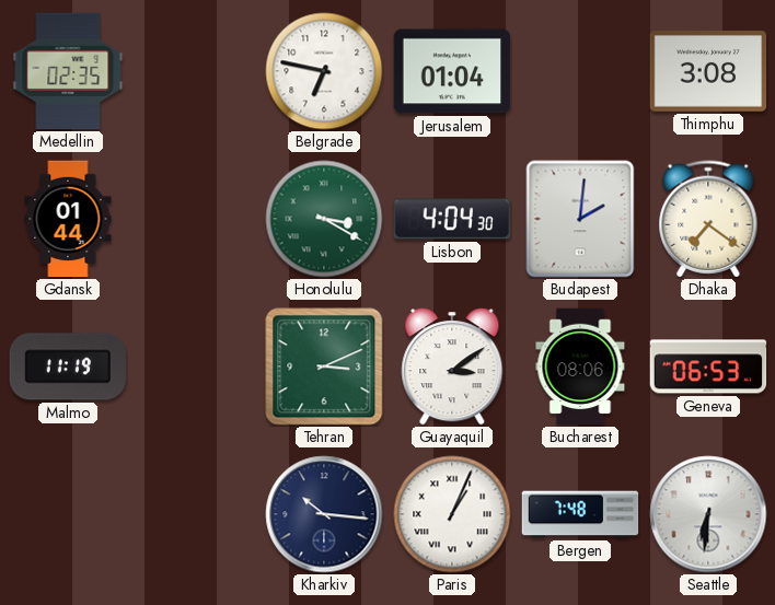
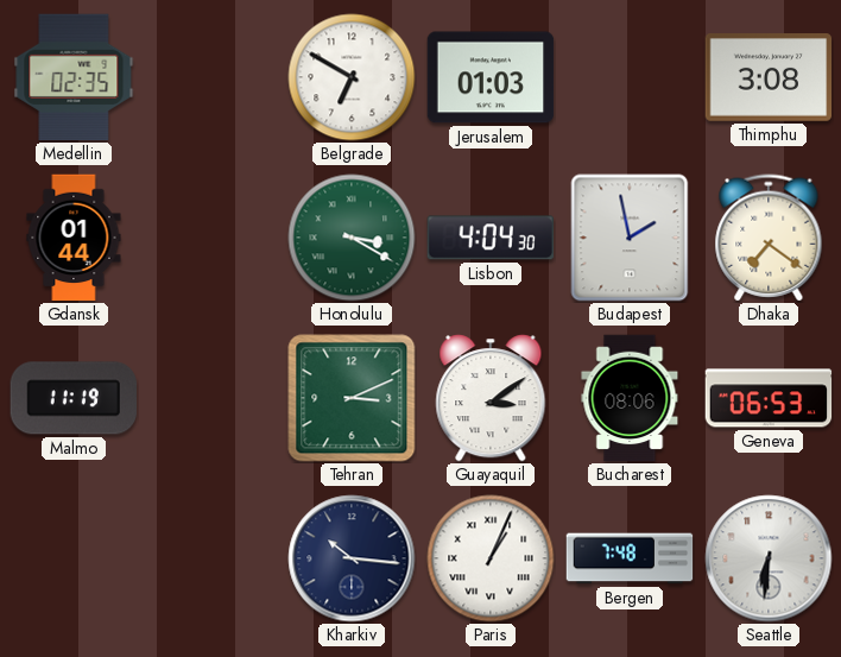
Belgrade: 6:47 -> 6:50
Jerusalem: 01:04 -> 01:03
Budapest: 2:01 -> 1:58
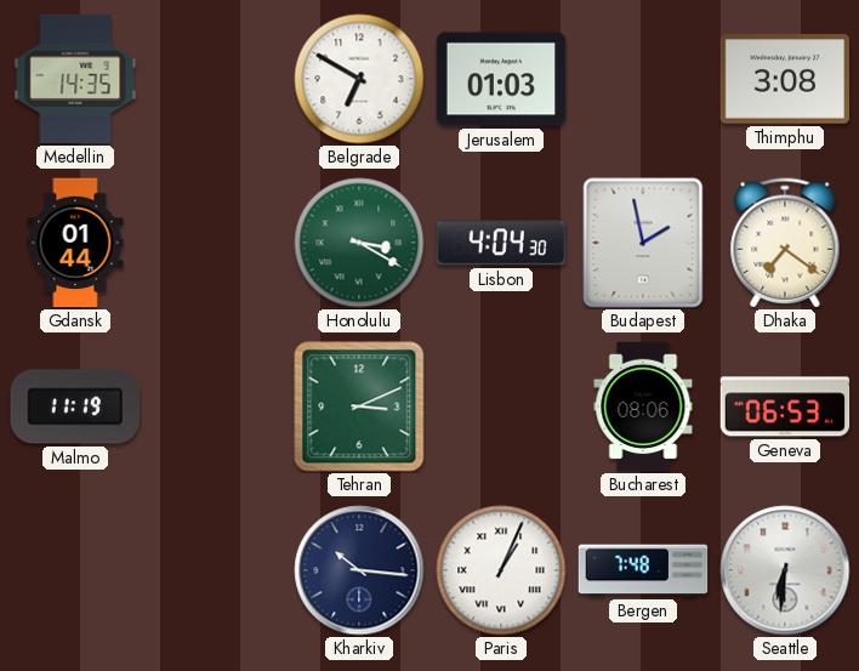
Medellin: 02:35 -> 14:35
Guayaquil: 3:09 -> none
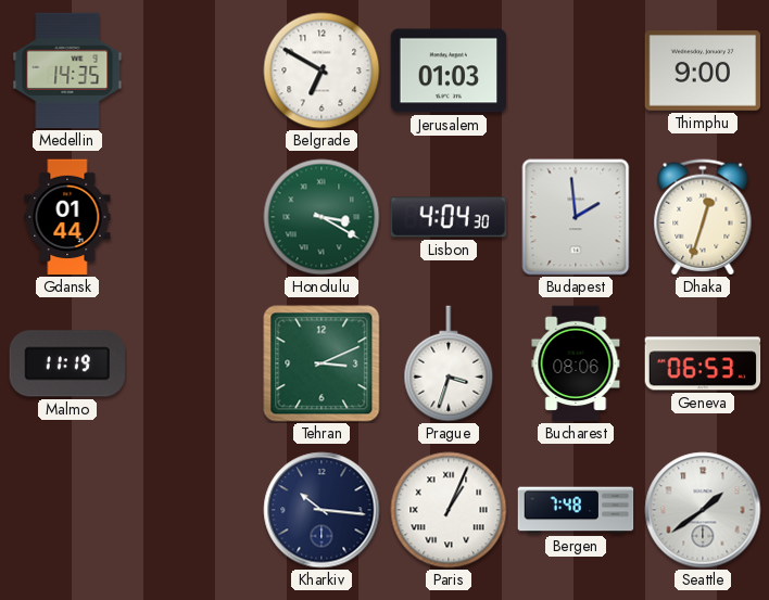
Thimphu: 3:08 -> 9:00
Budapest: 1:58 -> 1:59
Dhaka: 7:21 -> 12:33
Prague: none -> 3:33
Seattle: 6:31 -> 1:39
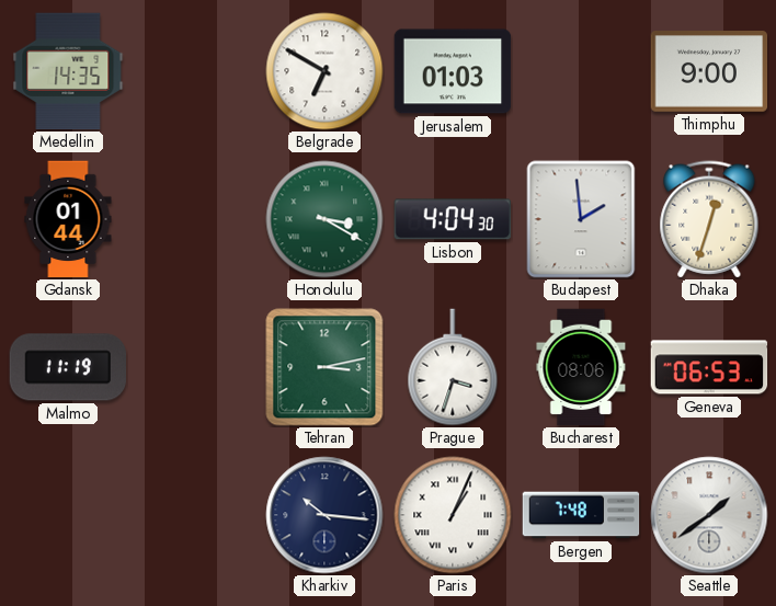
Tehran: 3:11 -> 3:13
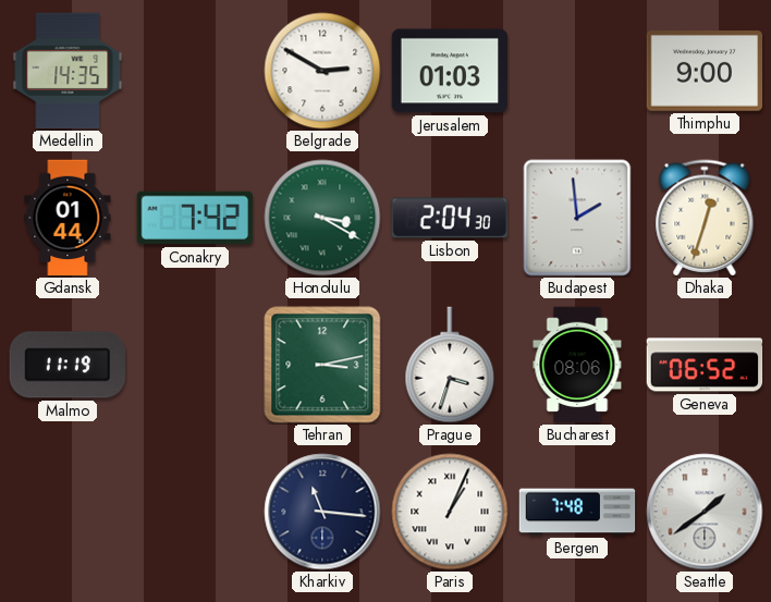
Belgrade: 6:50 -> 2:50
Conakry: none -> 7:42
Lisbon: 4:04 -> 2:04
Geneva: 06:53 -> 06:52
Kharkiv: 10:16 -> 11:16
